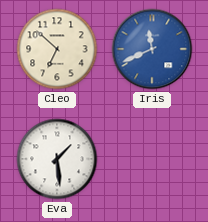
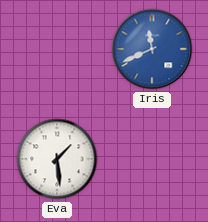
Cleo: 6:52 -> none
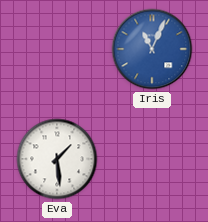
Iris: 11:41 -> 11:04
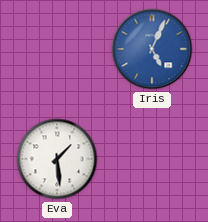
Iris: 11:04 -> 5:04
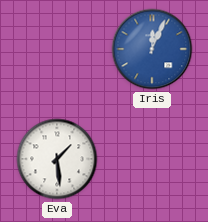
Iris: 5:04 -> 12:04
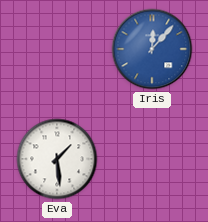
Iris: 12:04 -> 12:07
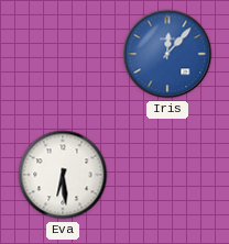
Eva: 1:29 -> 6:29
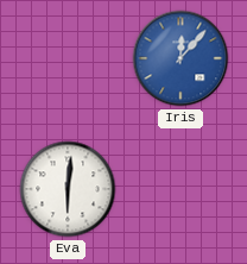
Eva: 6:29 -> 6:01
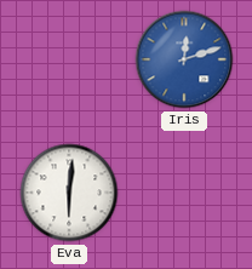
Iris: 12:07 -> 12:12
